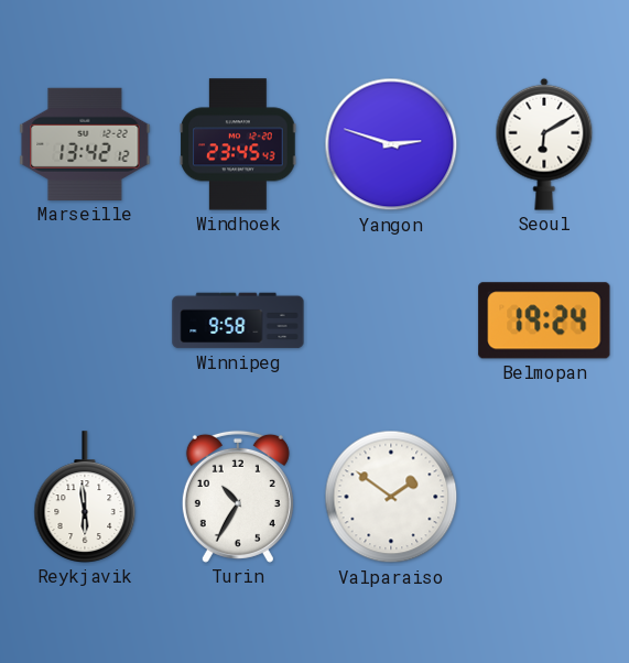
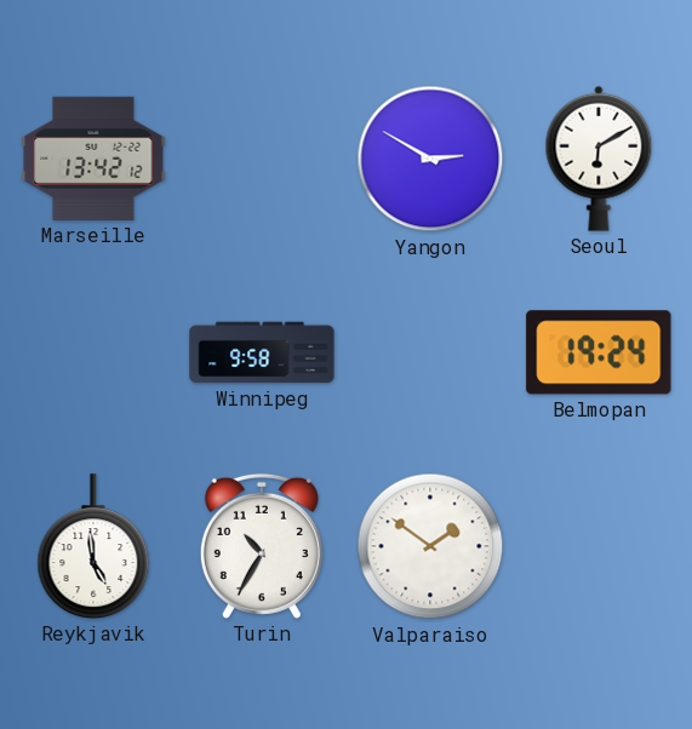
Windhoek: 23:45 -> none
Yangon: 2:48 -> 2:50
Reykjavik: 5:59 -> 4:59
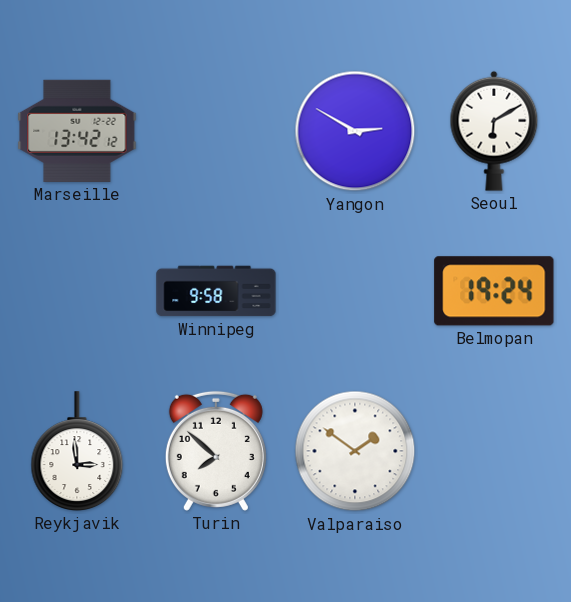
Reykjavik: 4:59 -> 2:59
Turin: 10:35 -> 7:52
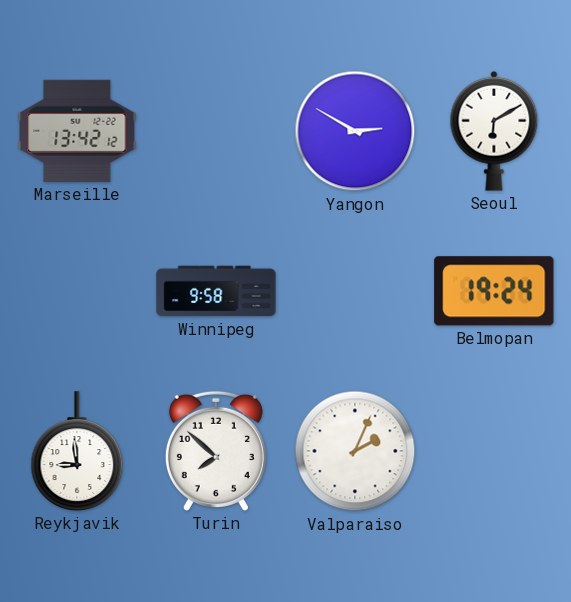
Reykjavik: 2:59 -> 8:59
Valparaiso: 1:51 -> 2:04
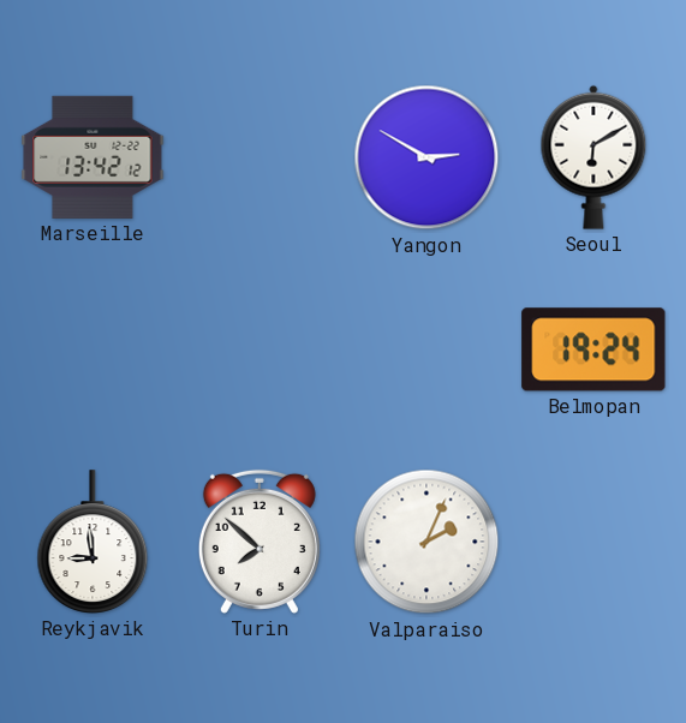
Winnipeg: 9:58 -> none
